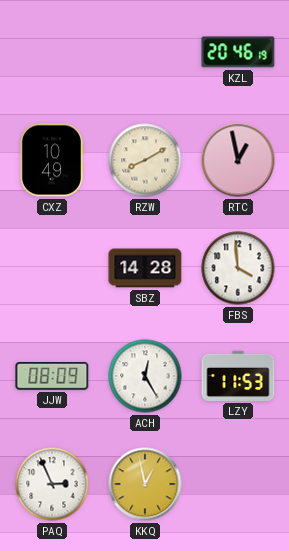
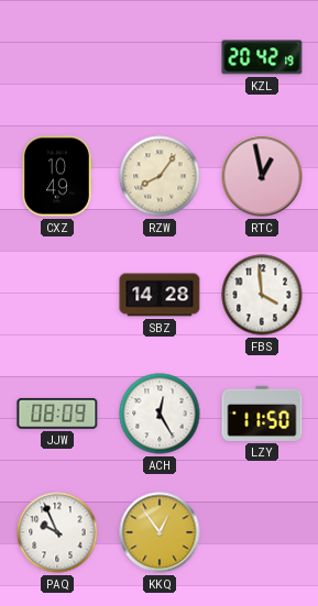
KZL: 20:46 -> 20:42
RZW: 8:10 -> 8:06
LZY: 11:53 -> 11:50
PAQ: 2:56 -> 9:56
KKQ: 12:58 -> 12:54
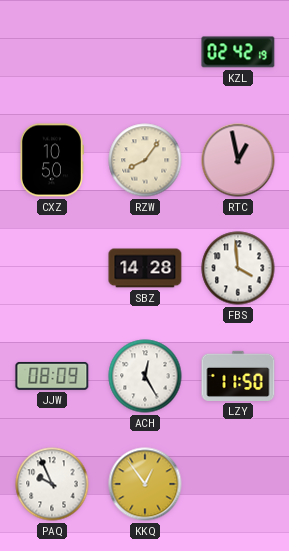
KZL: 20:42 -> 02:42
CXZ: 10:49 -> 10:50
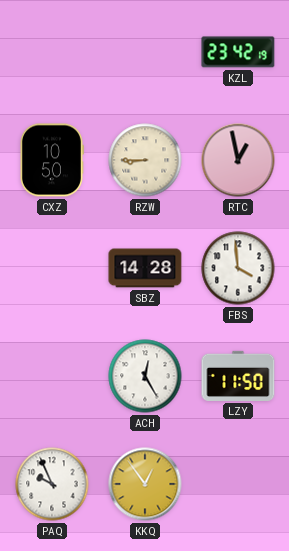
KZL: 02:42 -> 23:42
RZW: 8:06 -> 8:45
JJW: 08:09 -> none
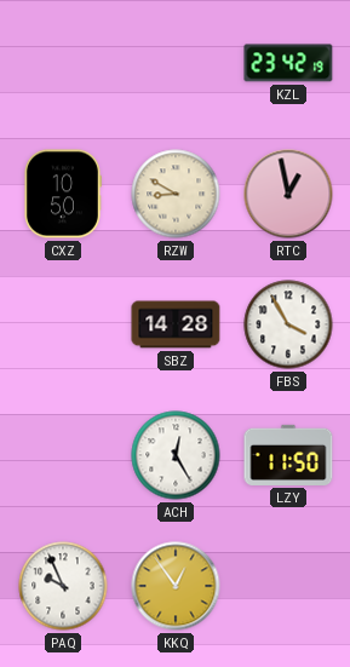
RZW: 8:45 -> 8:50
FBS: 3:59 -> 3:55
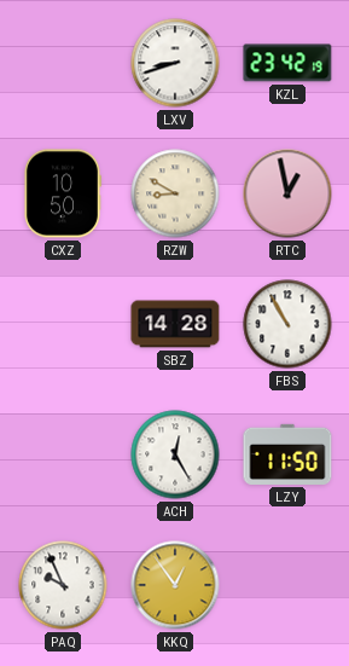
LXV: none -> 8:42
FBS: 3:55 -> 10:55
